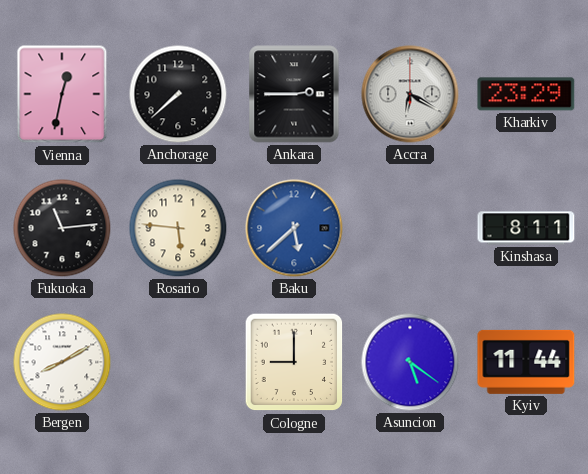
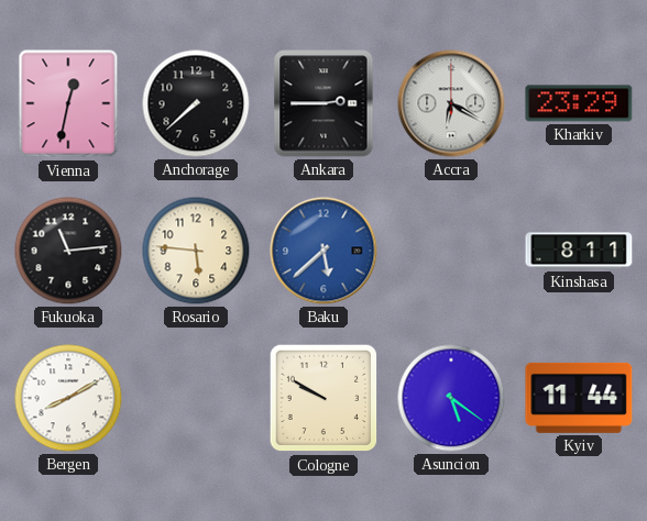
Cologne: 9:00 -> 9:50
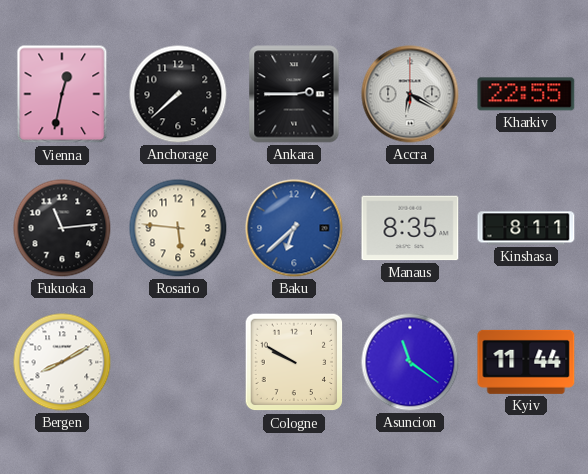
Kharkiv: 23:29 -> 22:55
Baku: 5:38 -> 6:38
Manaus: none -> 8:35
Asuncion: 5:21 -> 11:21
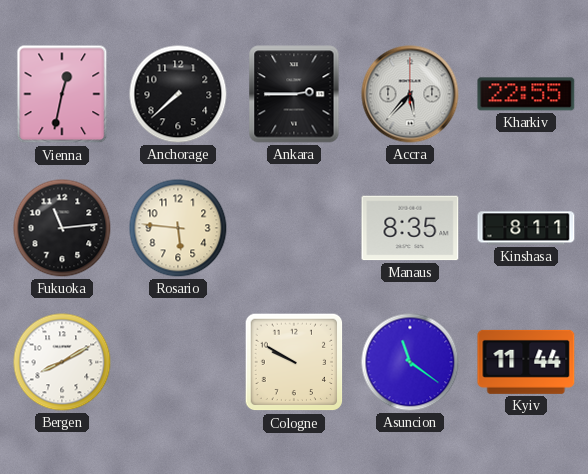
Accra: 6:20 -> 5:37
Baku: 6:38 -> none
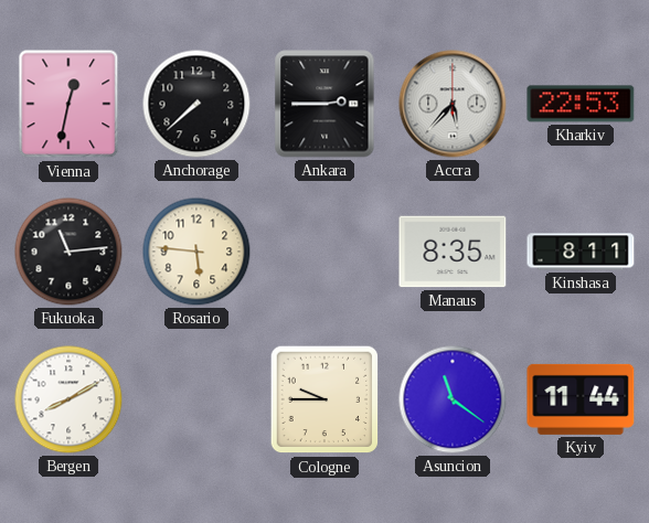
Kharkiv: 22:55 -> 22:53
Cologne: 9:50 -> 9:45
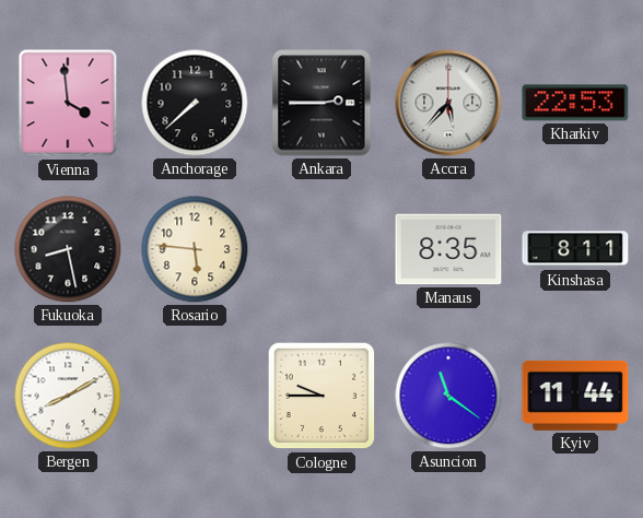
Vienna: 12:32 -> 3:59
Fukuoka: 11:14 -> 8:28
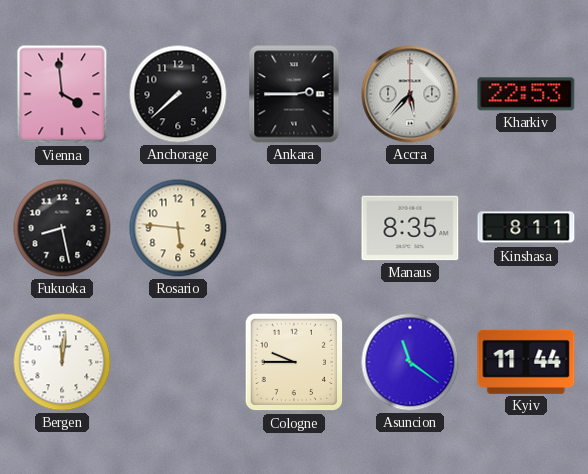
Bergen: 8:10 -> 12:01
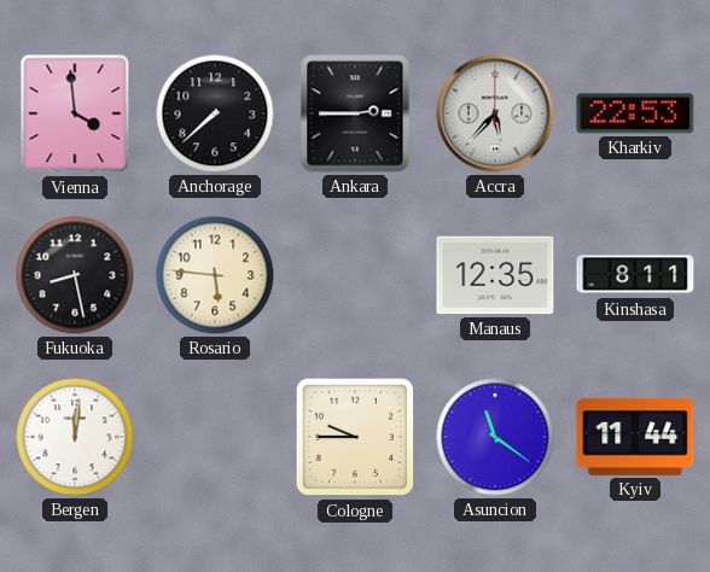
Manaus: 8:35 -> 12:35
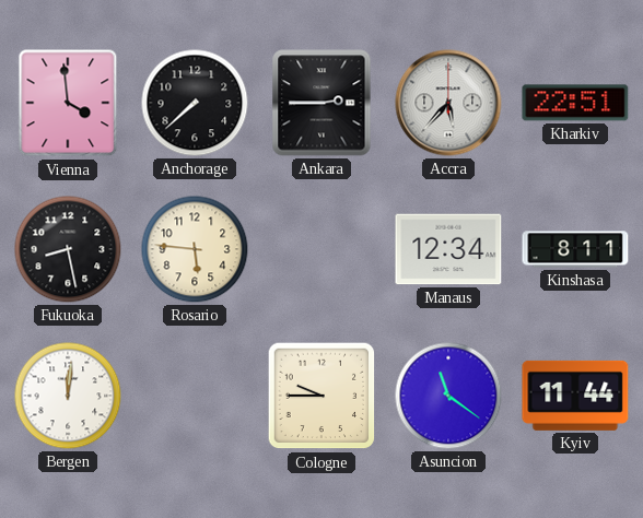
Kharkiv: 22:53 -> 22:51
Manaus: 12:35 -> 12:34
